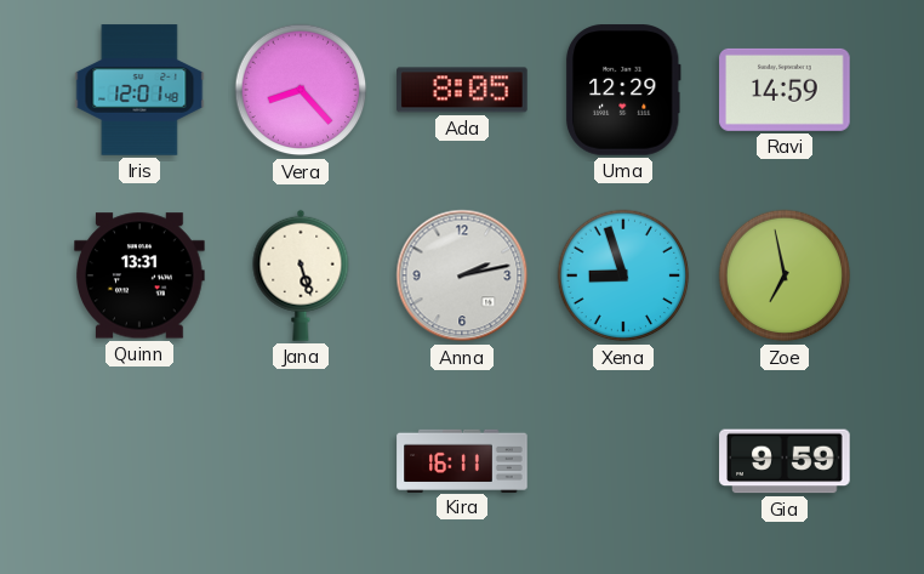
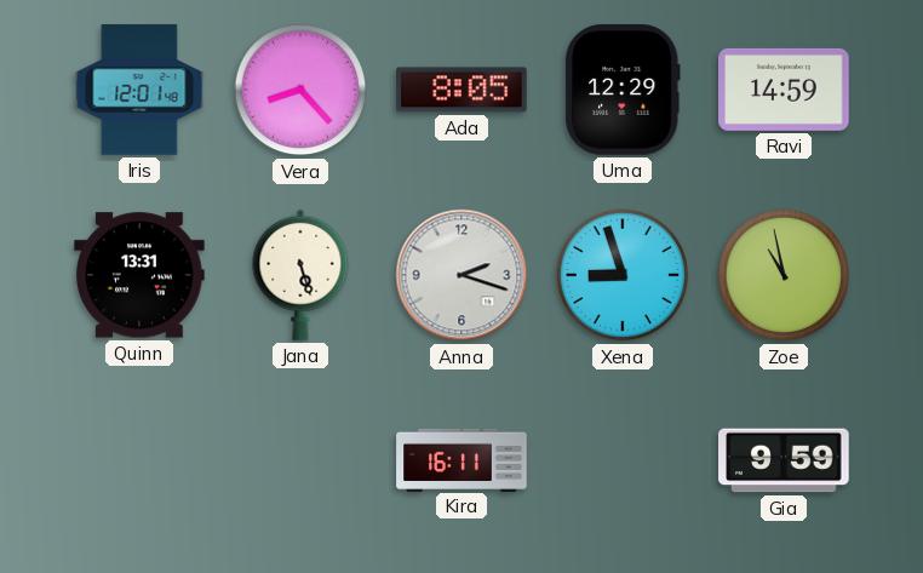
Anna: 2:13 -> 2:18
Zoe: 6:58 -> 10:58
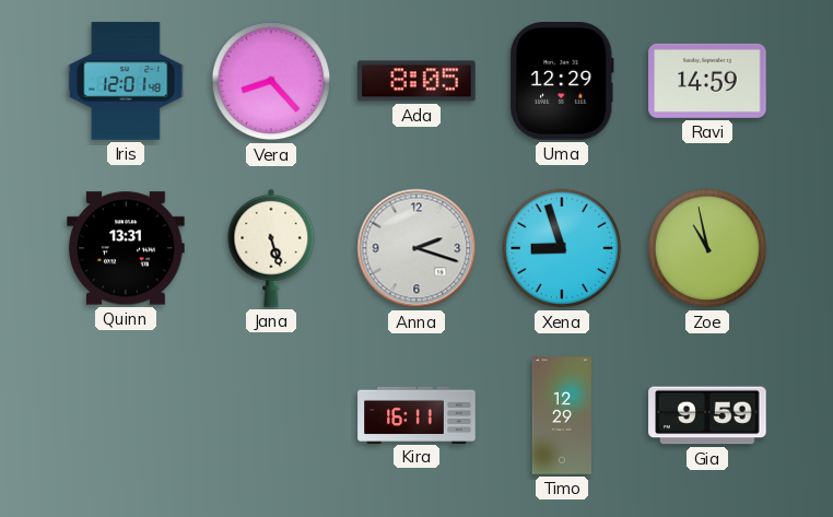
Timo: none -> 12:29
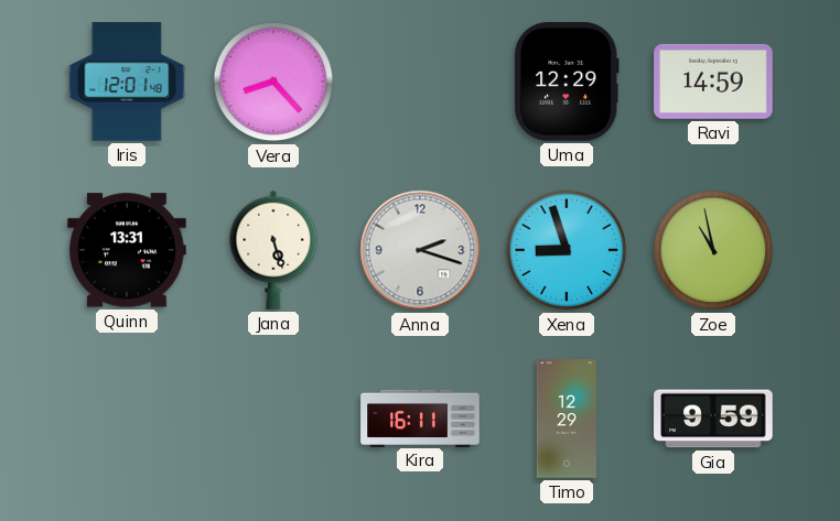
Ada: 8:05 -> none
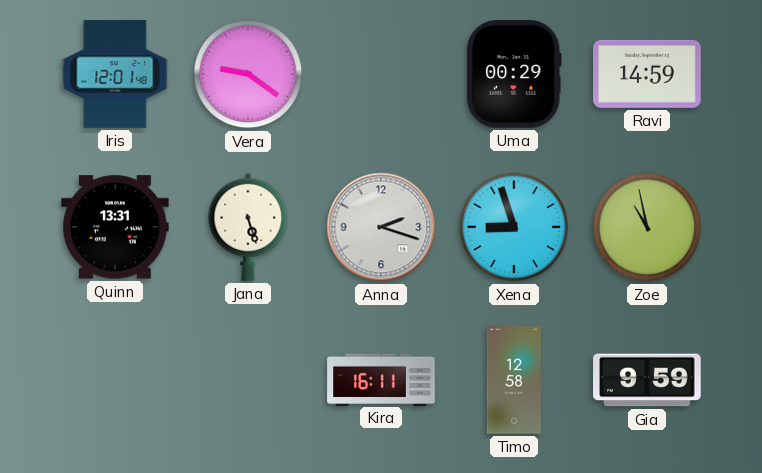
Vera: 8:23 -> 9:21
Uma: 12:29 -> 00:29
Timo: 12:29 -> 12:58
